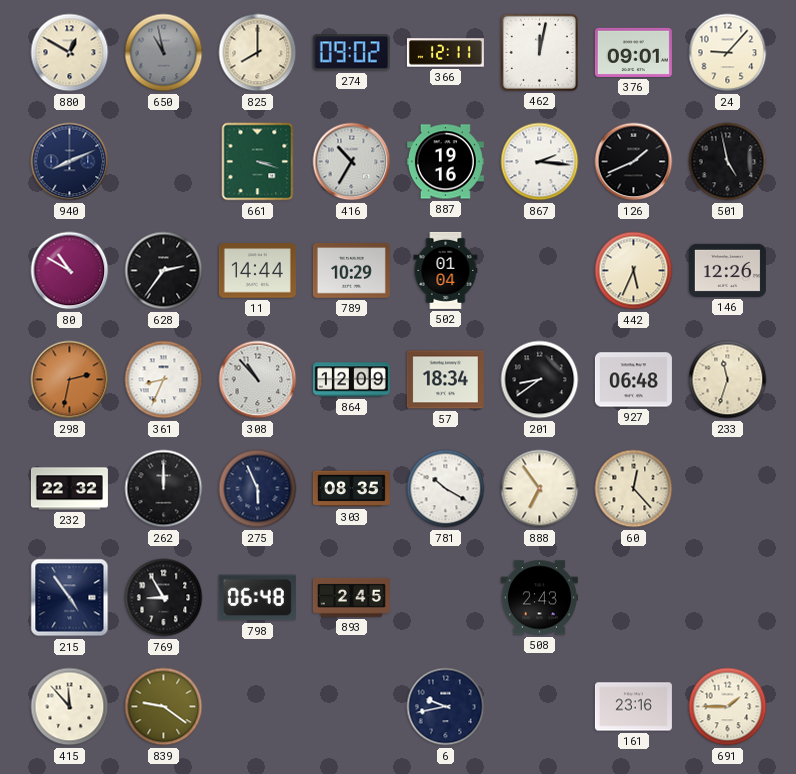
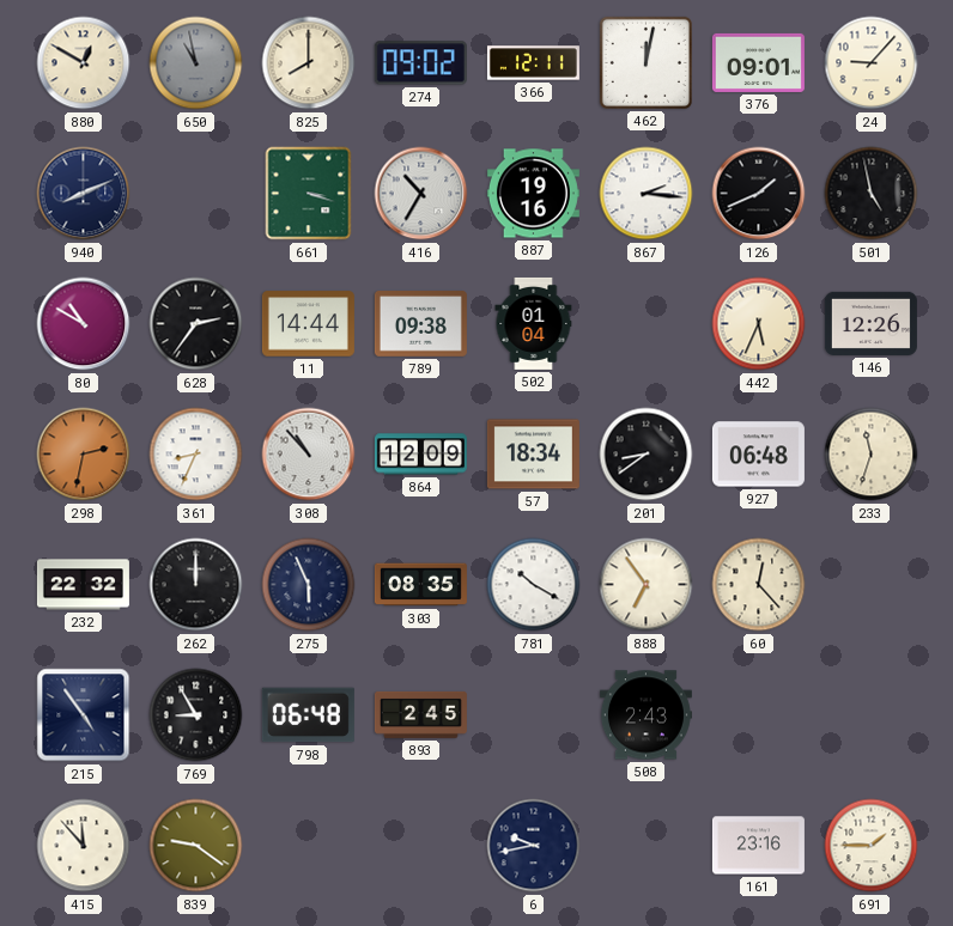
789: 10:29 -> 09:38
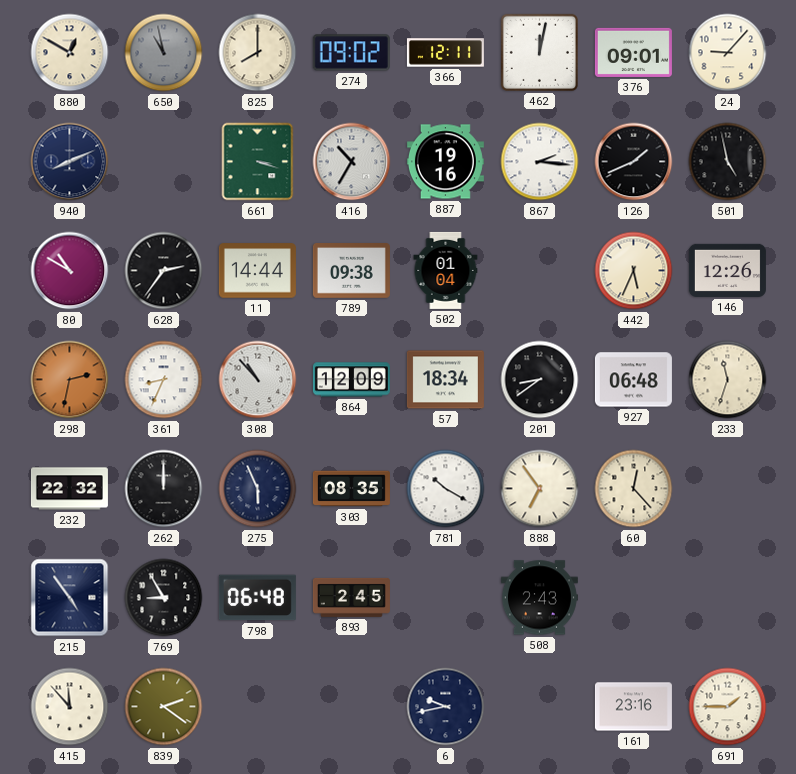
839: 9:21 -> 2:21
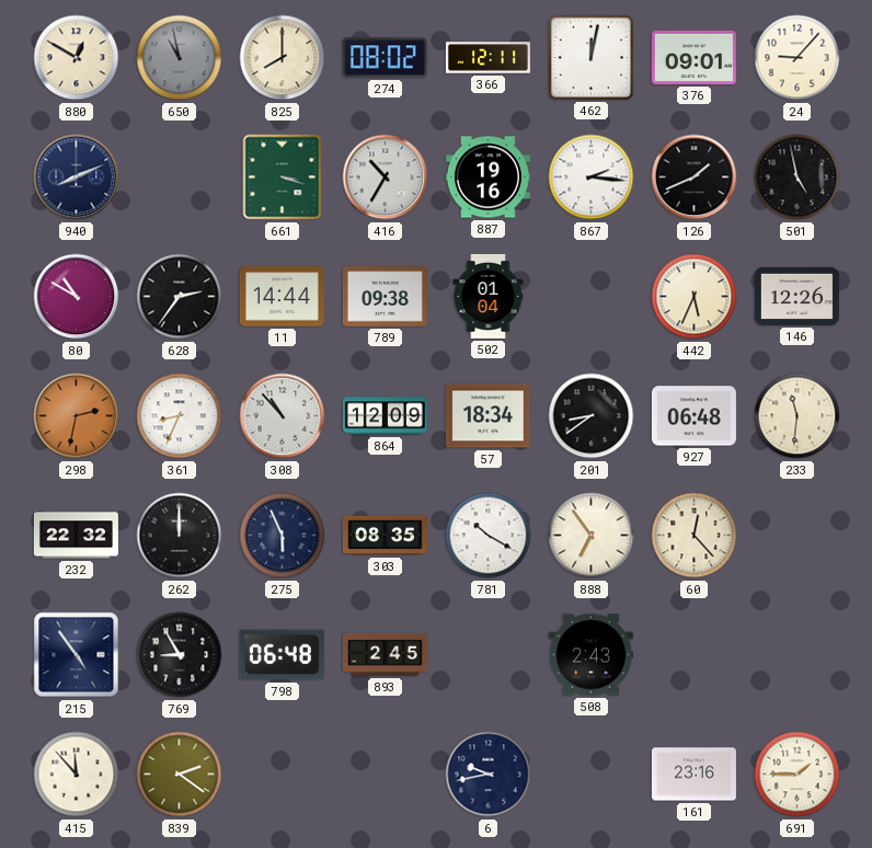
274: 09:02 -> 08:02
233: 11:33 -> 11:31
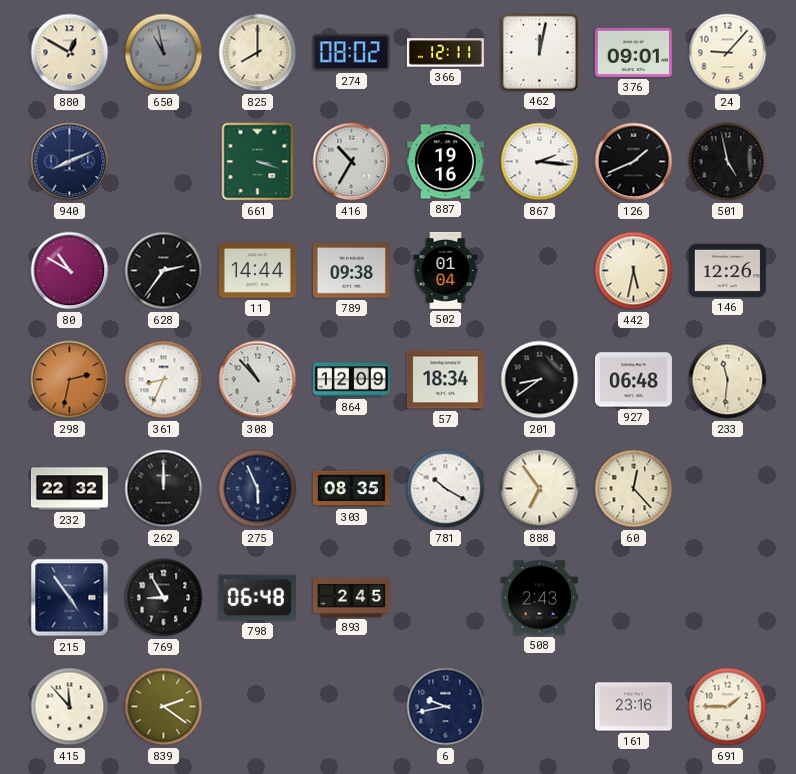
442: 5:34 -> 5:32
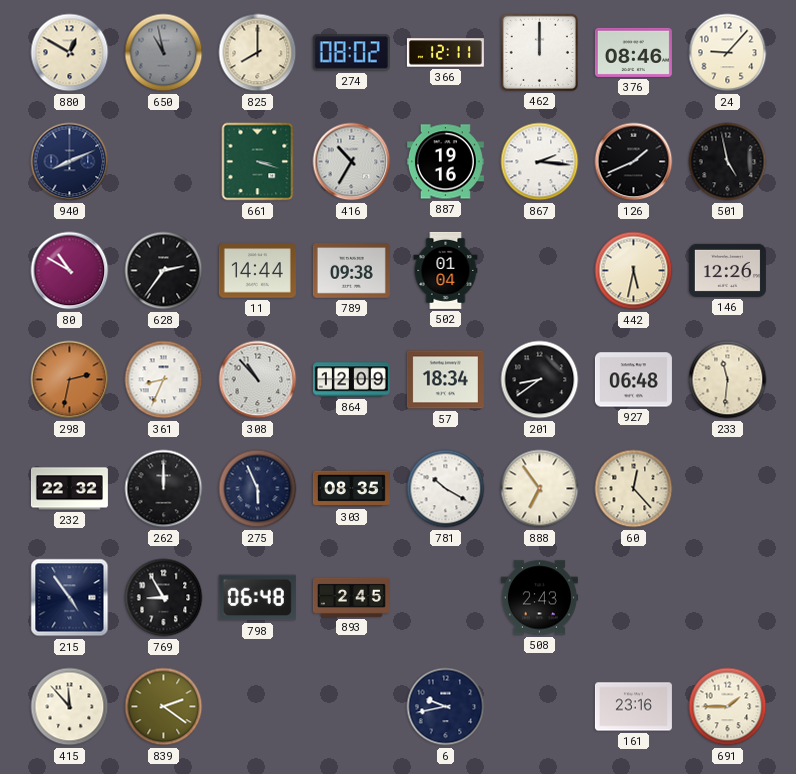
462: 12:02 -> 12:00
376: 09:01 -> 08:46
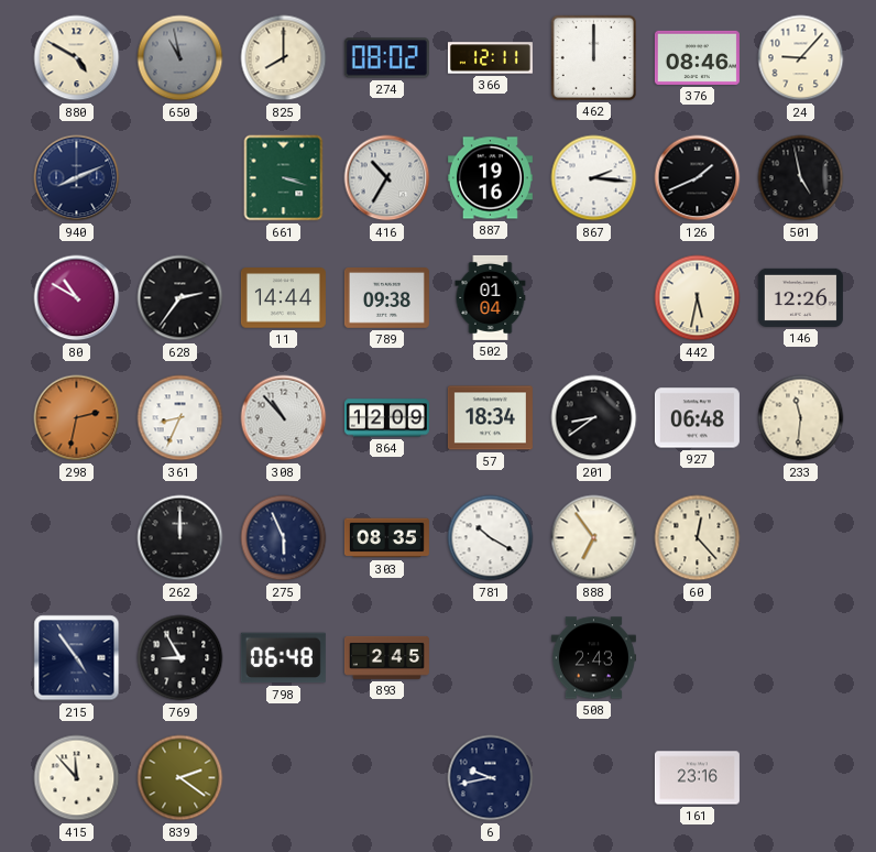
880: 12:50 -> 4:50
232: 22:32 -> none
691: 1:45 -> none
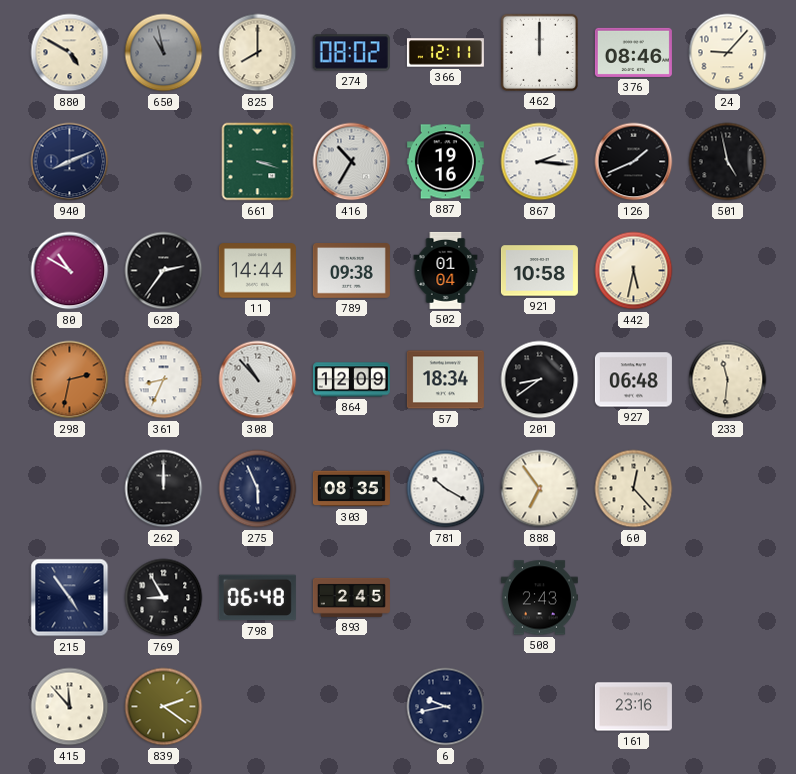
921: none -> 10:58
146: 12:26 -> none
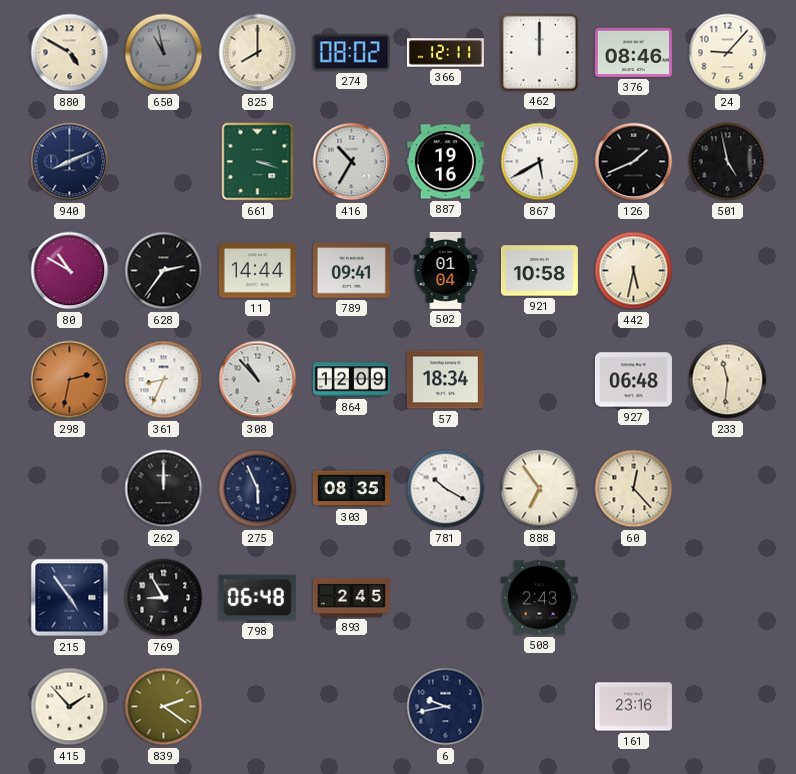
867: 2:16 -> 5:40
789: 09:38 -> 09:41
201: 8:39 -> none
415: 11:53 -> 1:53
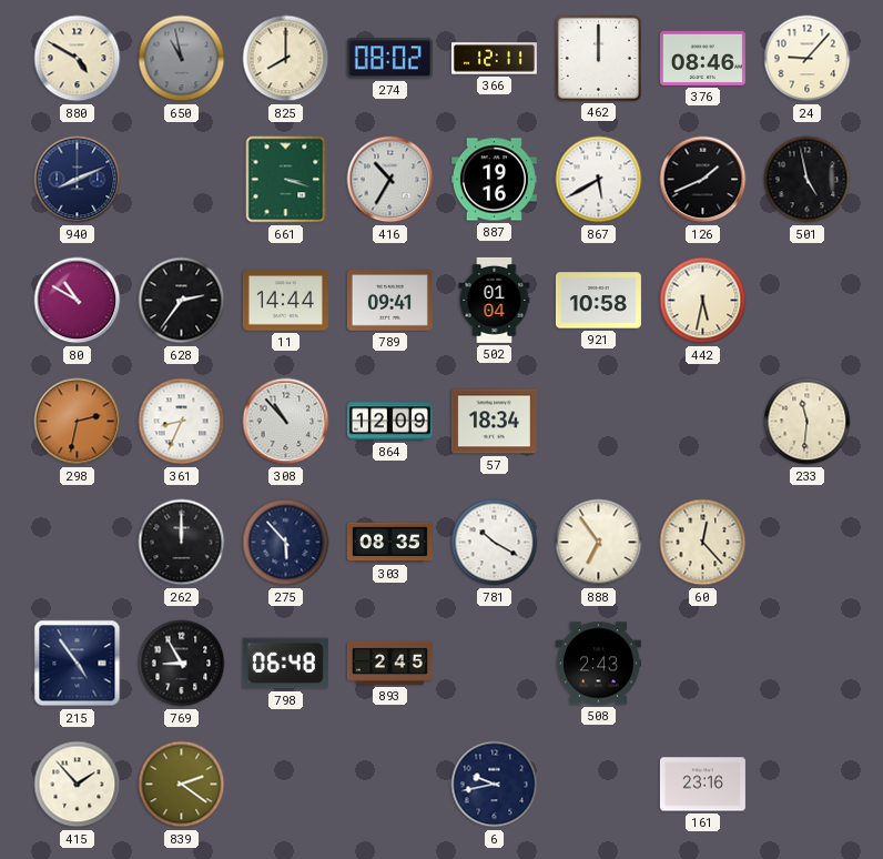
927: 06:48 -> none
275: 5:56 -> 5:53
